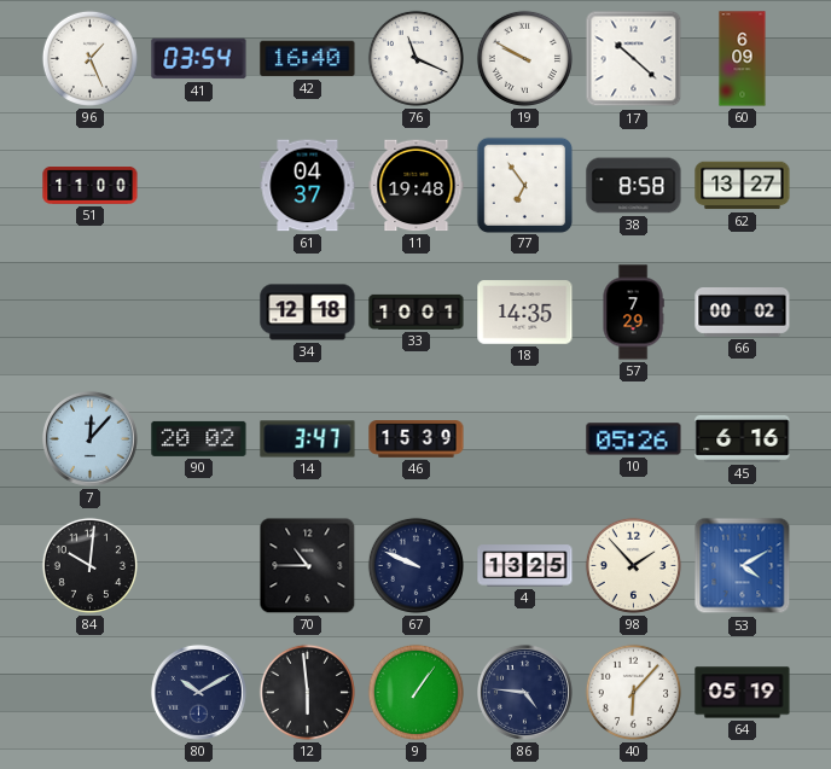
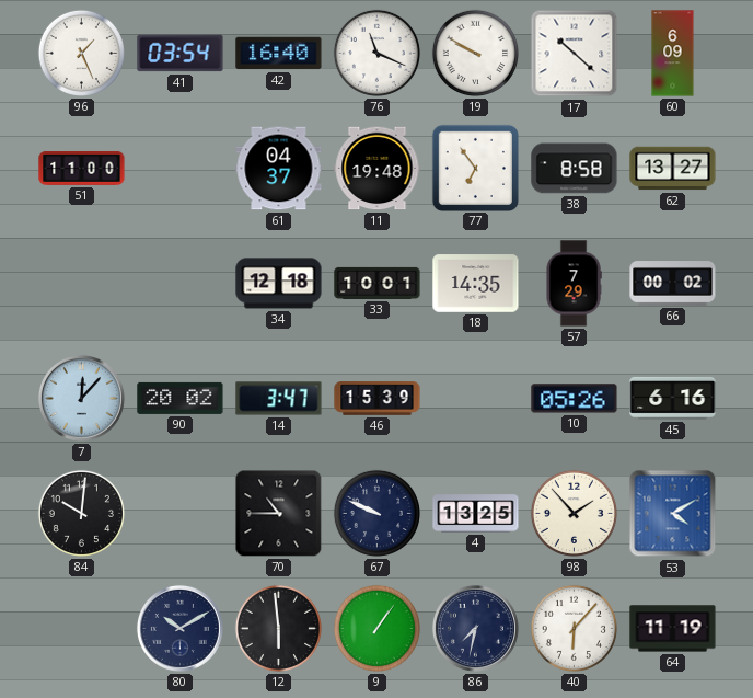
86: 4:46 -> 7:32
64: 05:19 -> 11:19
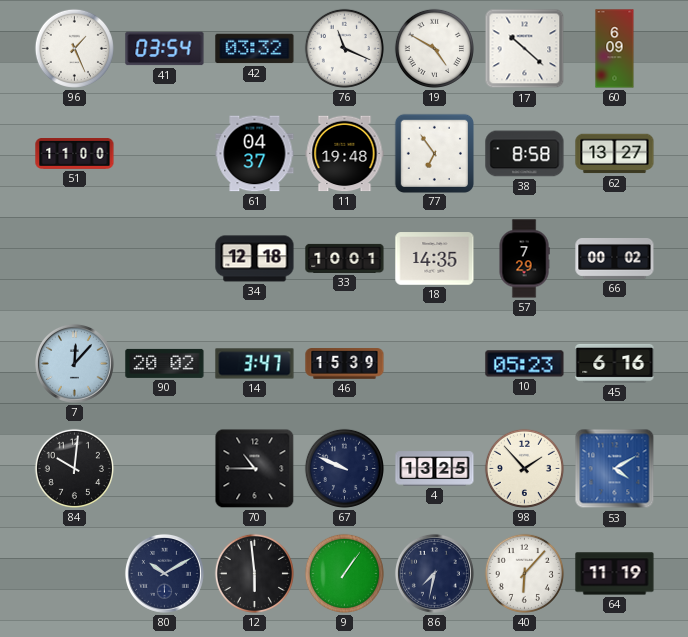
42: 16:40 -> 03:32
19: 9:50 -> 4:50
10: 05:26 -> 05:23
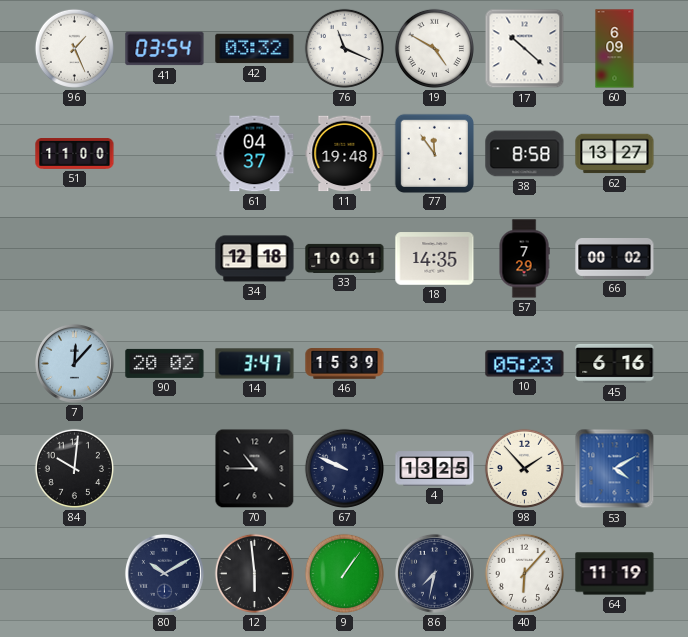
77: 6:54 -> 11:54
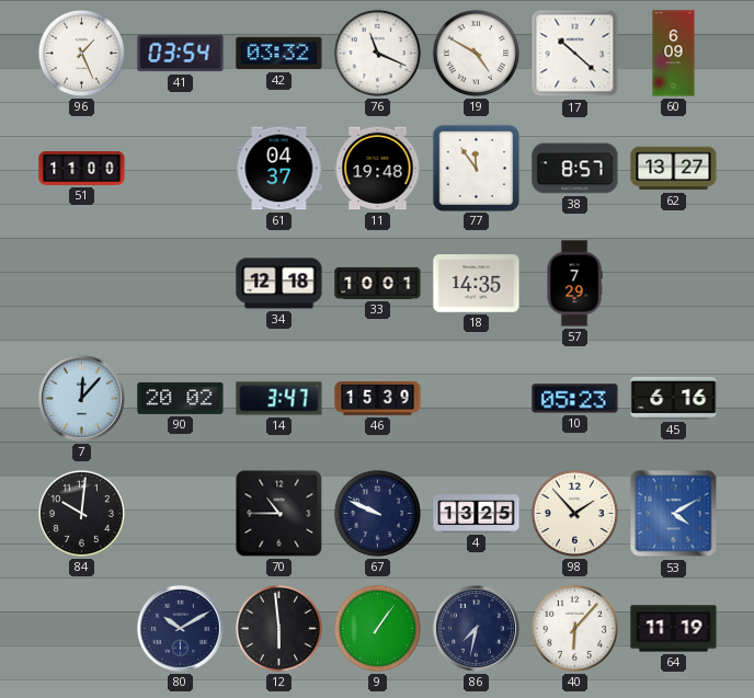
38: 8:58 -> 8:57
66: 00:02 -> none
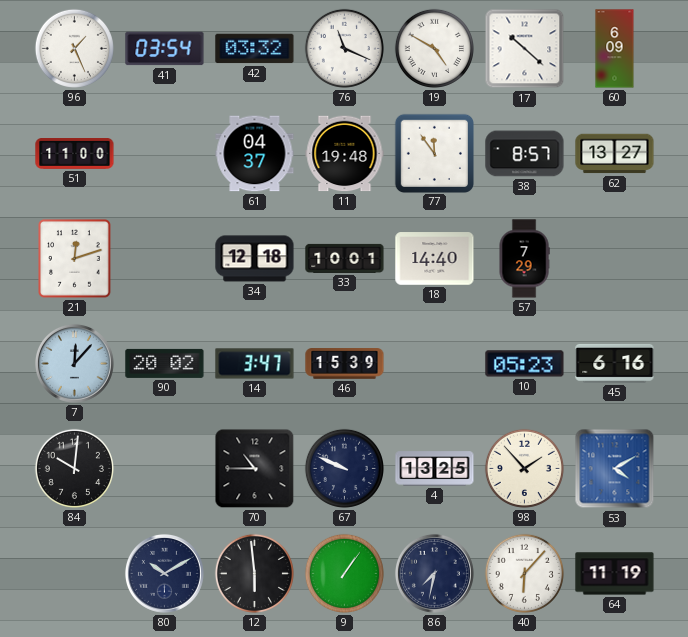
21: none -> 12:12
18: 14:35 -> 14:40
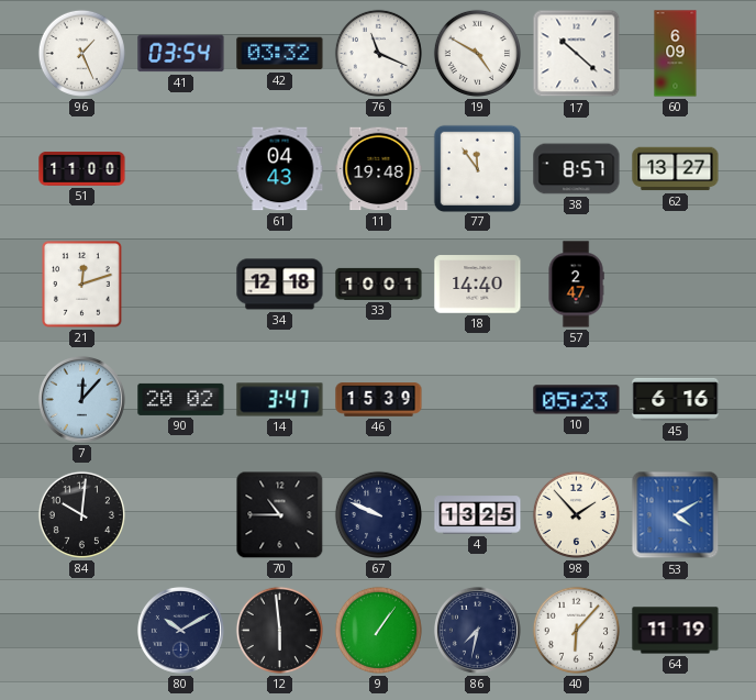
61: 04:37 -> 04:43
57: 7:29 -> 2:47
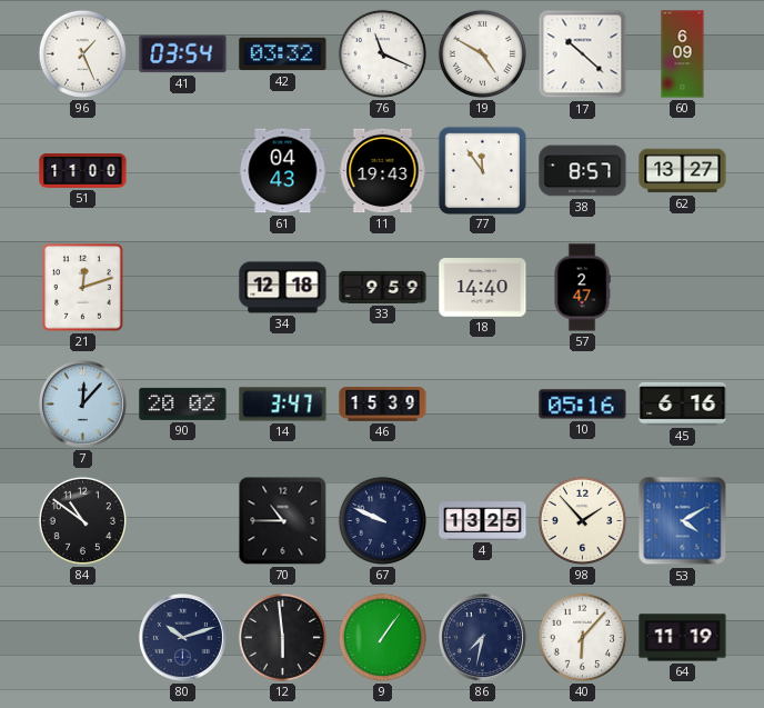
11: 19:48 -> 19:43
33: 10:01 -> 9:59
10: 05:23 -> 05:16
84: 10:01 -> 10:51
80: 10:10 -> 10:12
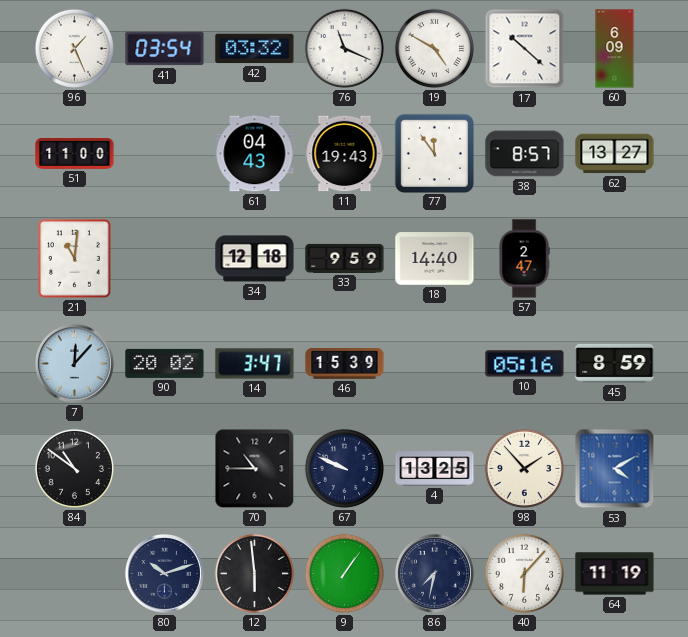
21: 12:12 -> 11:01
45: 6:16 -> 8:59
